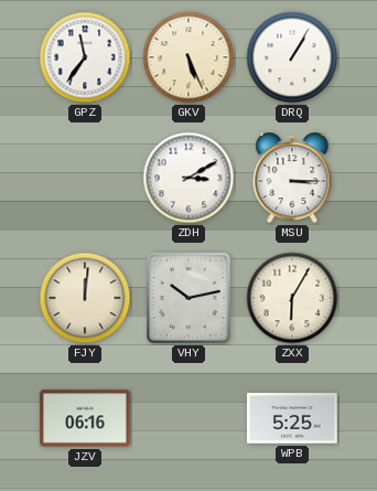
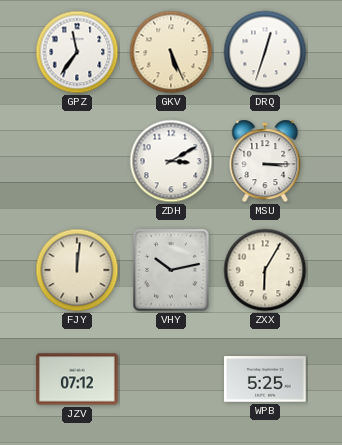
DRQ: 1:05 -> 12:33
JZV: 06:16 -> 07:12
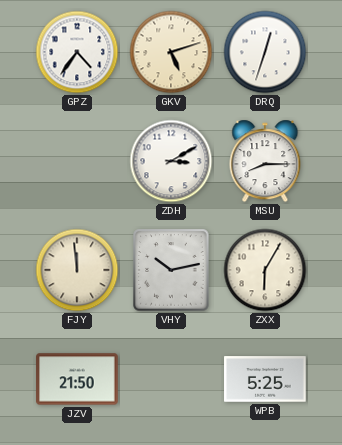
GPZ: 11:36 -> 4:36
GKV: 5:26 -> 5:12
MSU: 3:15 -> 8:15
FJY: 12:01 -> 11:59
JZV: 07:12 -> 21:50
